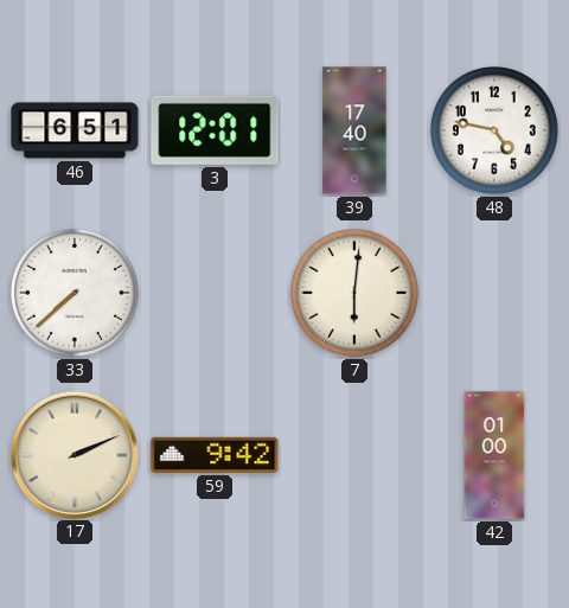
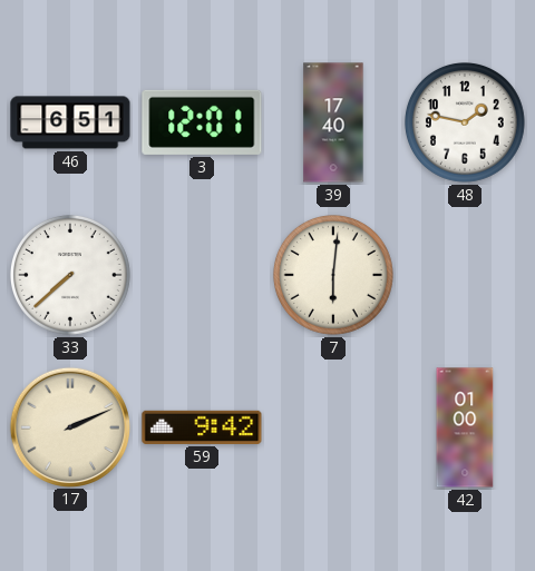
48: 4:47 -> 1:47
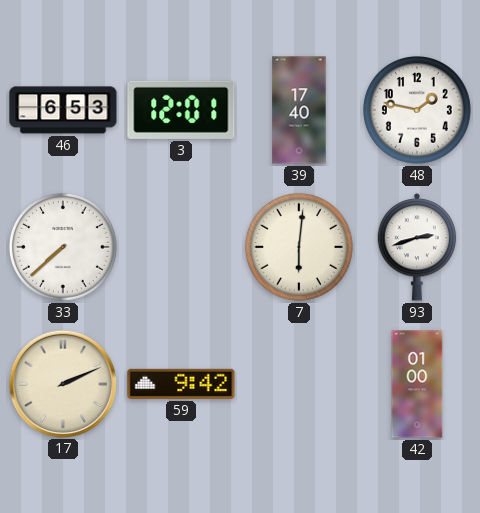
46: 6:51 -> 6:53
93: none -> 2:42
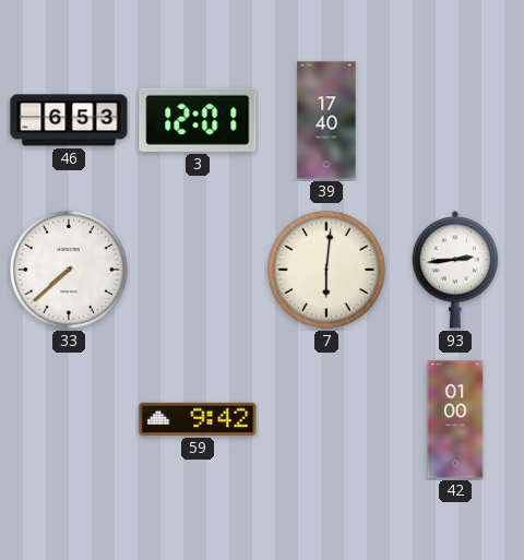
48: 1:47 -> none
93: 2:42 -> 2:44
17: 2:11 -> none
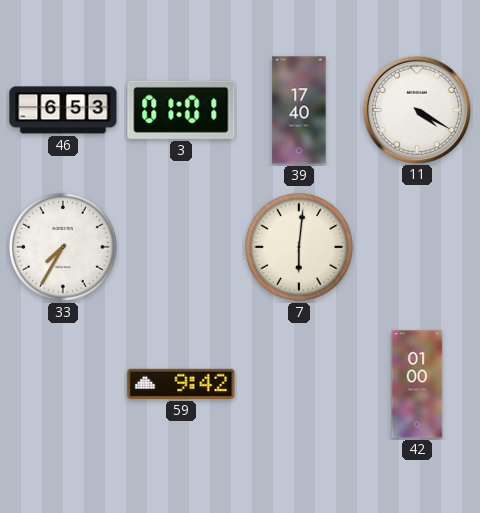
3: 12:01 -> 01:01
11: none -> 4:20
33: 7:38 -> 7:35
93: 2:44 -> none
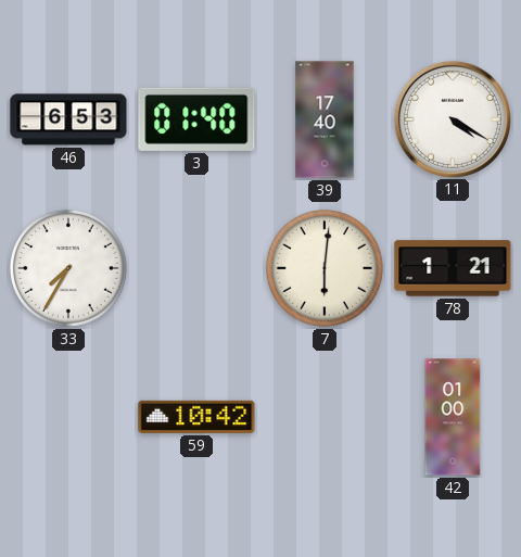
3: 01:01 -> 01:40
78: none -> 1:21
59: 9:42 -> 10:42
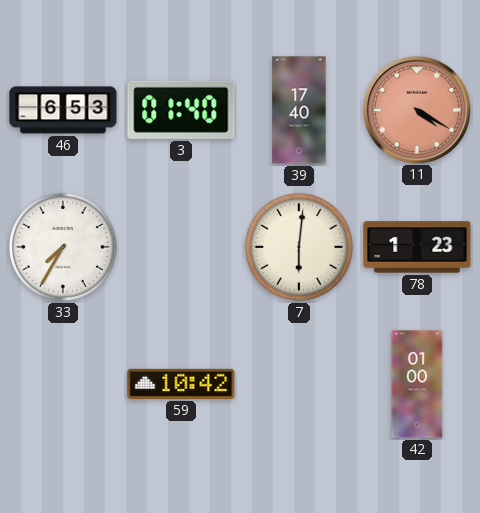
11 dial: white -> salmon
78: 1:21 -> 1:23
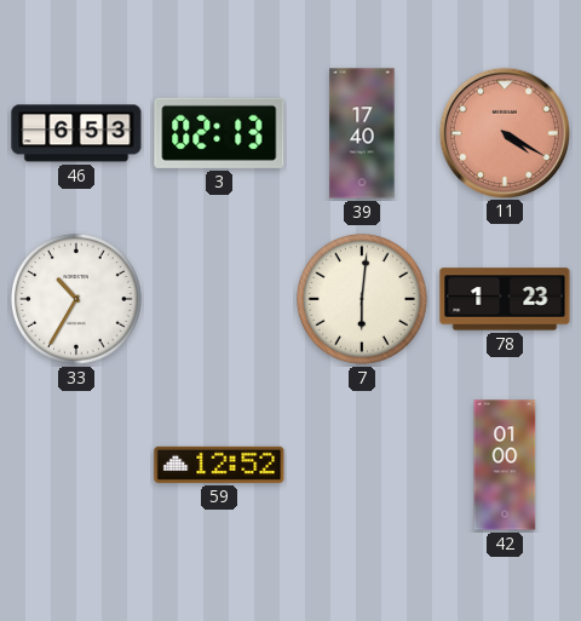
3: 01:40 -> 02:13
33: 7:35 -> 10:35
59: 10:42 -> 12:52
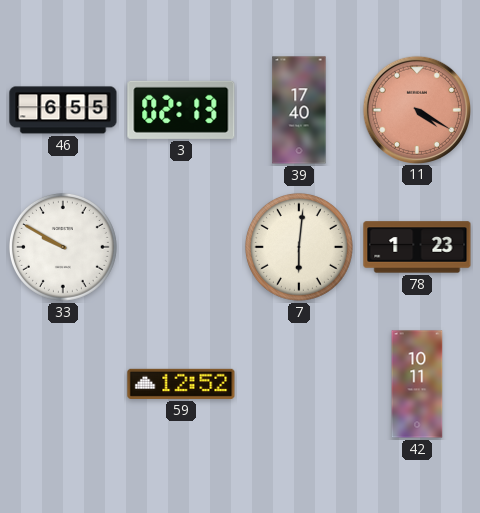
46: 6:53 -> 6:55
33: 10:35 -> 9:50
42: 01:00 -> 10:11
